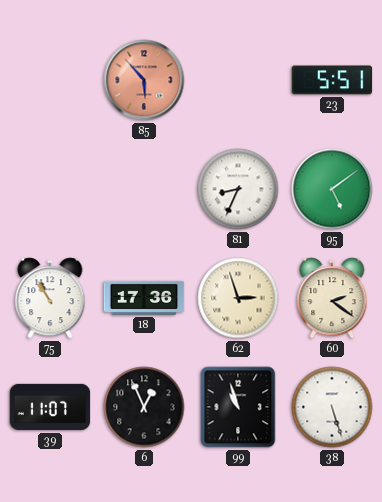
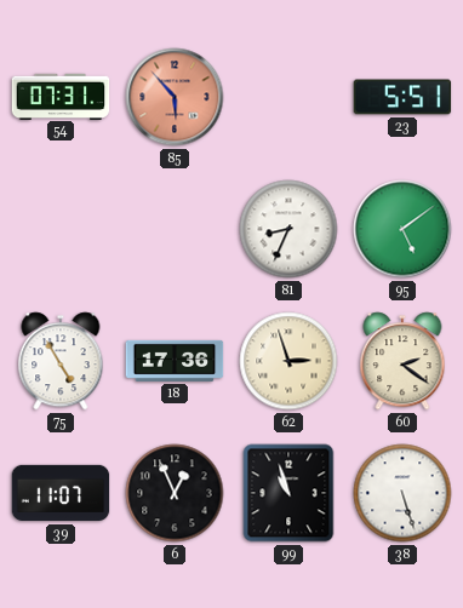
54: none -> 07:31
75: 10:55 -> 4:55
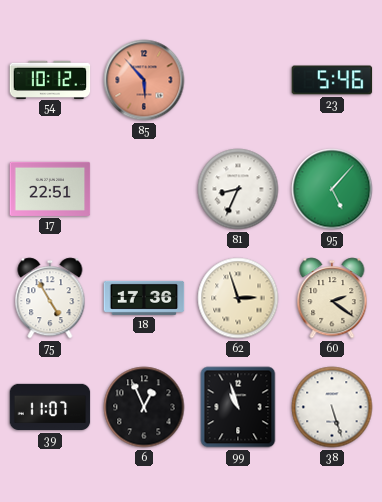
54: 07:31 -> 10:12
23: 5:51 -> 5:46
17: none -> 22:51
95: 5:09 -> 5:07
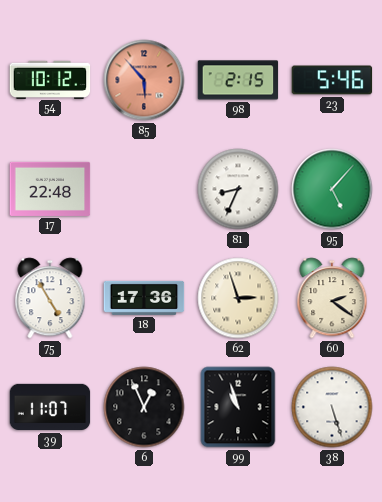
98: none -> 2:15
17: 22:51 -> 22:48
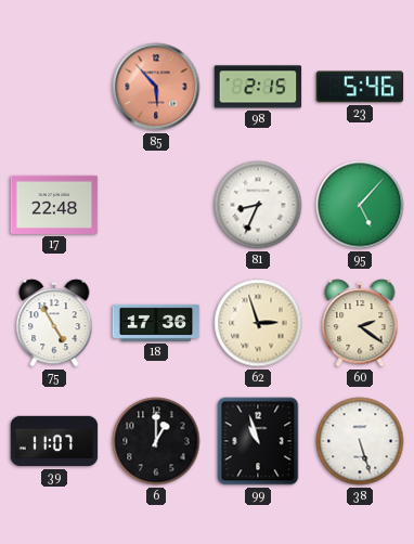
54: 10:12 -> none
6: 12:56 -> 1:00
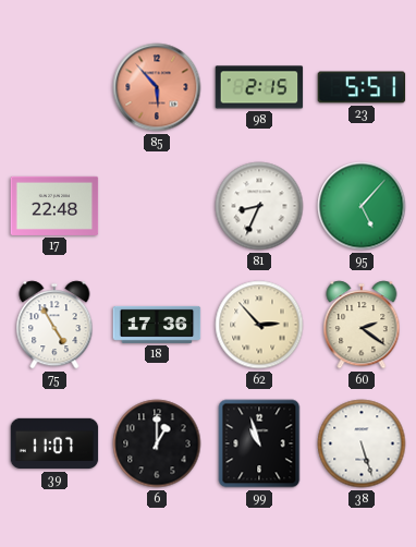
23: 5:46 -> 5:51
62: 2:57 -> 2:53
